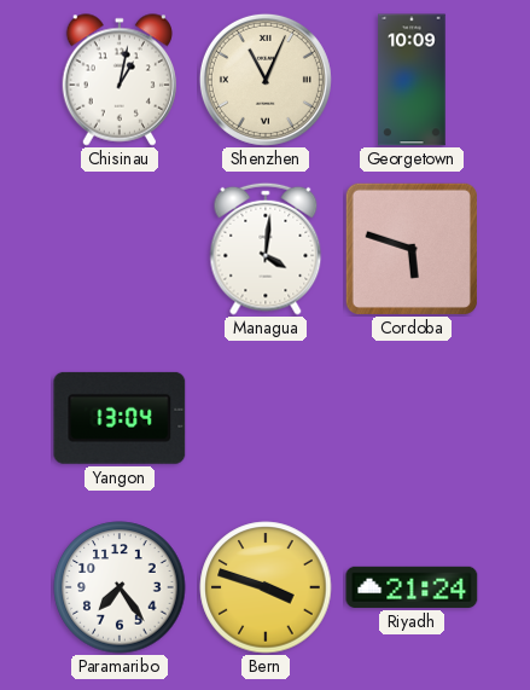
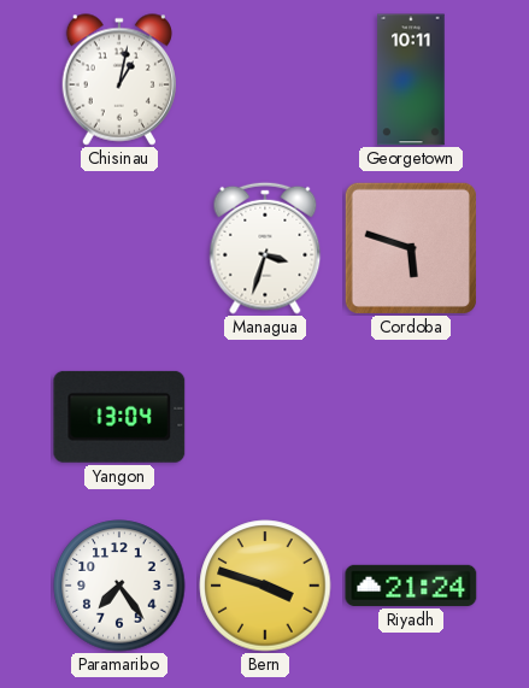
Shenzhen: 11:04 -> none
Georgetown: 10:09 -> 10:11
Managua: 4:01 -> 3:33
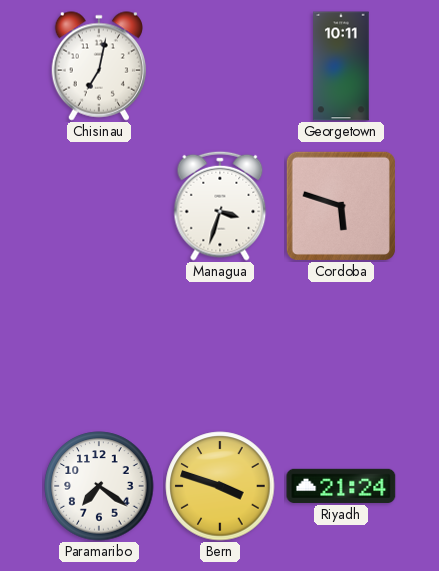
Chisinau: 1:02 -> 7:02
Yangon: 13:04 -> none
Paramaribo: 7:24 -> 7:21
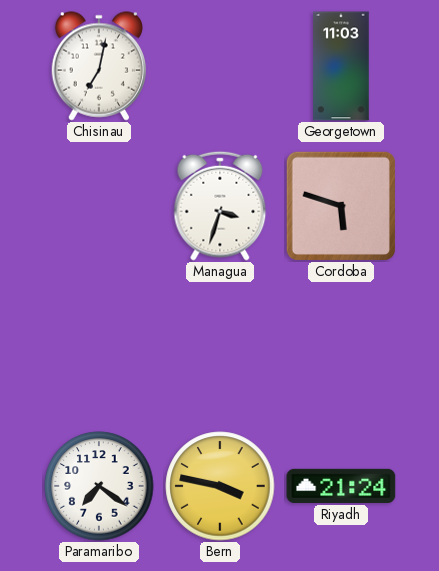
Georgetown: 10:11 -> 11:03
Bern: 3:48 -> 3:47
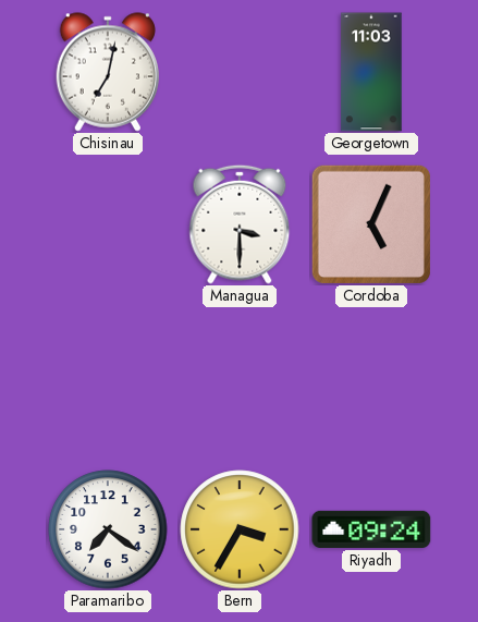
Managua: 3:33 -> 3:30
Cordoba: 5:48 -> 5:04
Bern: 3:47 -> 3:35
Riyadh: 21:24 -> 09:24
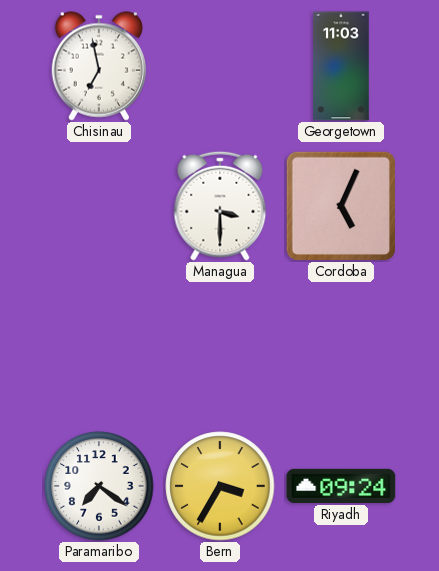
Chisinau: 7:02 -> 6:58
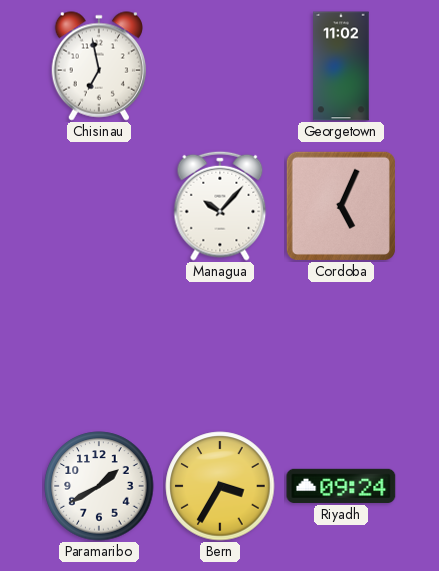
Georgetown: 11:03 -> 11:02
Managua: 3:30 -> 10:07
Paramaribo: 7:21 -> 1:40
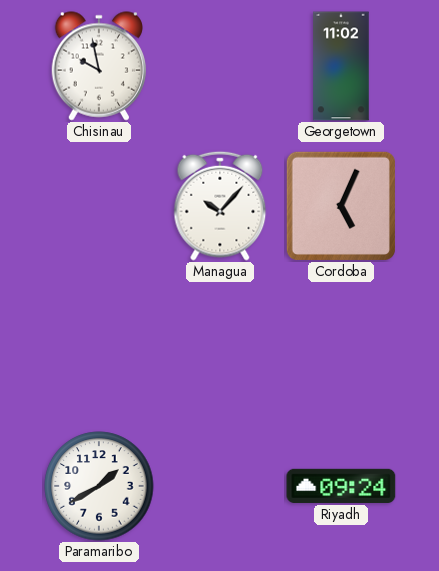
Chisinau: 6:58 -> 9:58
Bern: 3:35 -> none
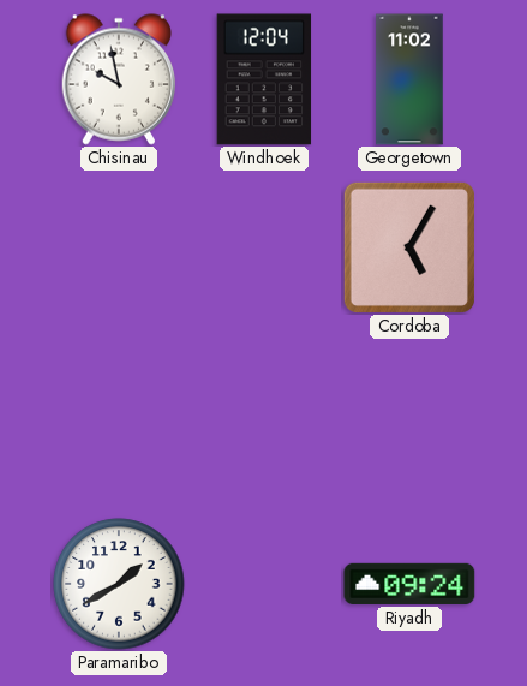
Windhoek: none -> 12:04
Managua: 10:07 -> none
Cordoba: 5:04 -> 5:05
